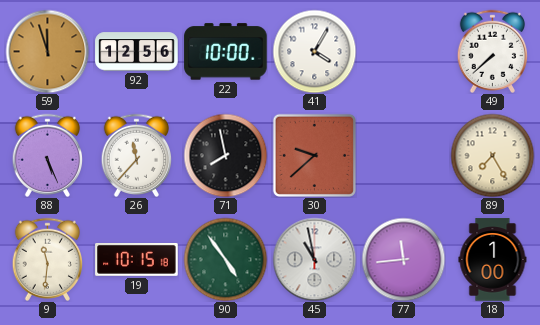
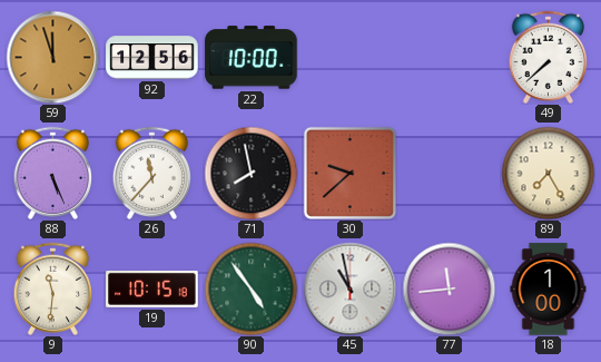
41: 4:05 -> none
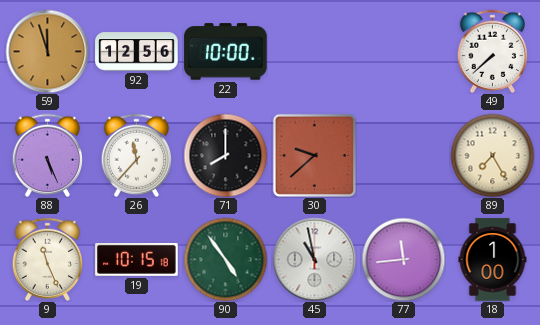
71: 7:58 -> 8:00
9: 11:31 -> 11:26
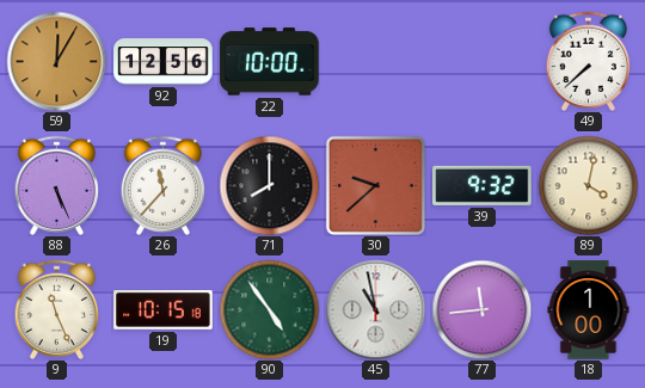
59: 11:57 -> 12:05
39: none -> 9:32
89: 7:25 -> 4:02
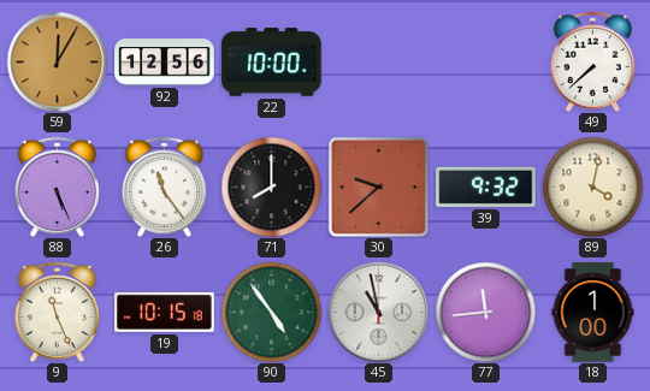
26: 11:37 -> 11:24
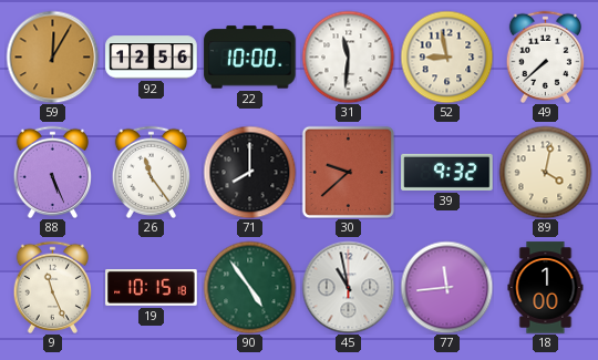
31: none -> 11:31
52: none -> 8:58
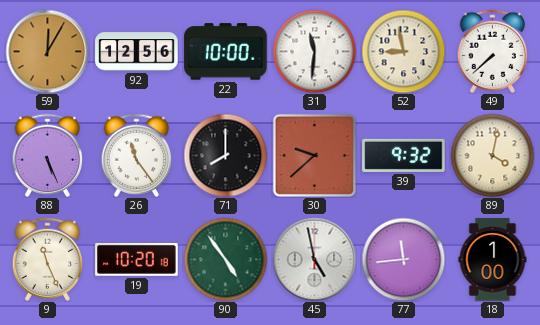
19: 10:15 -> 10:20
45: 10:58 -> 4:58
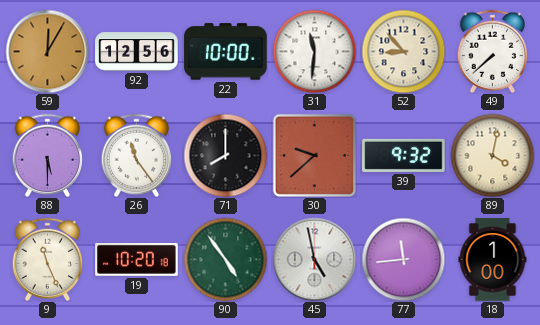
52: 8:58 -> 8:53
88: 5:26 -> 5:30
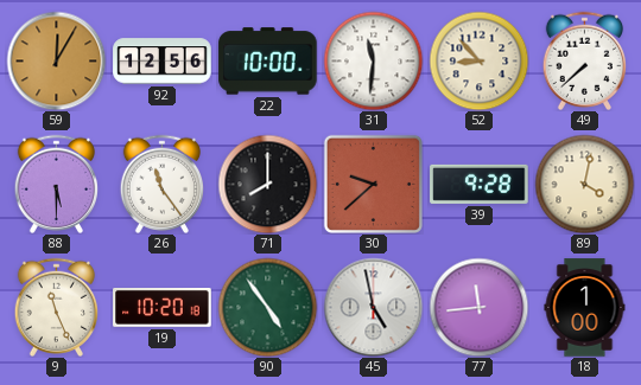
39: 9:32 -> 9:28
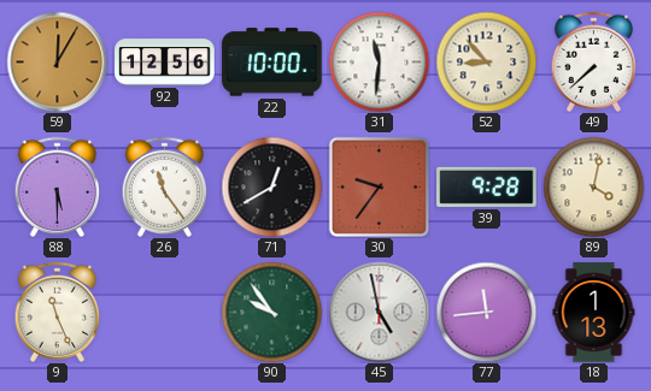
71: 8:00 -> 12:40
30: 9:38 -> 9:36
19: 10:20 -> none
90: 4:54 -> 9:54
18: 1:00 -> 1:13
